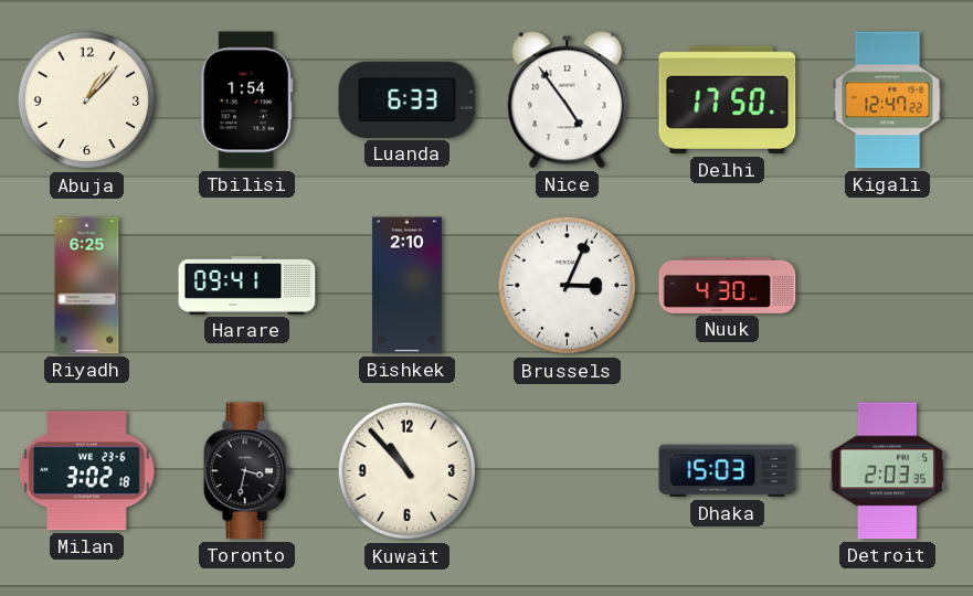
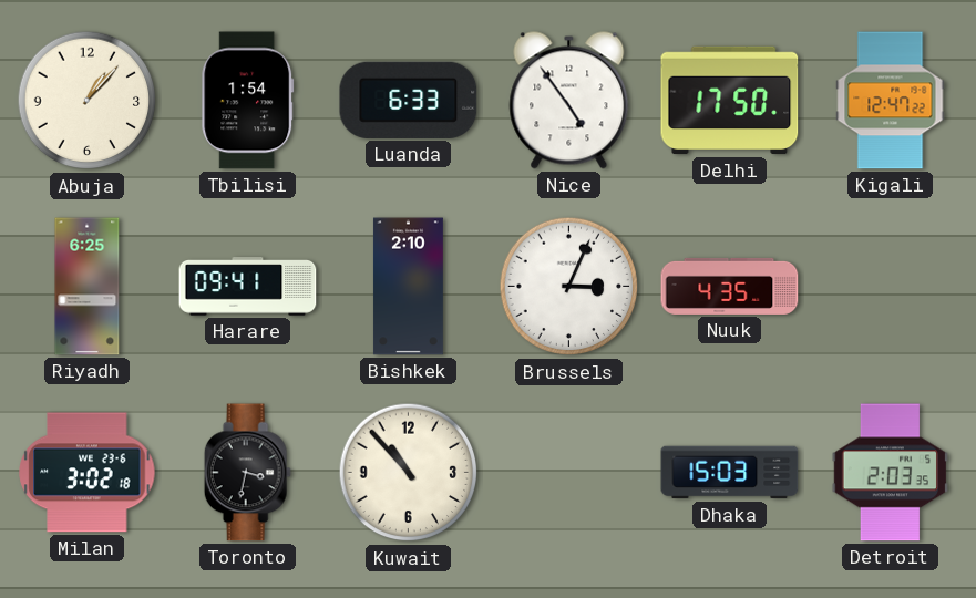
Nuuk: 4:30 -> 4:35
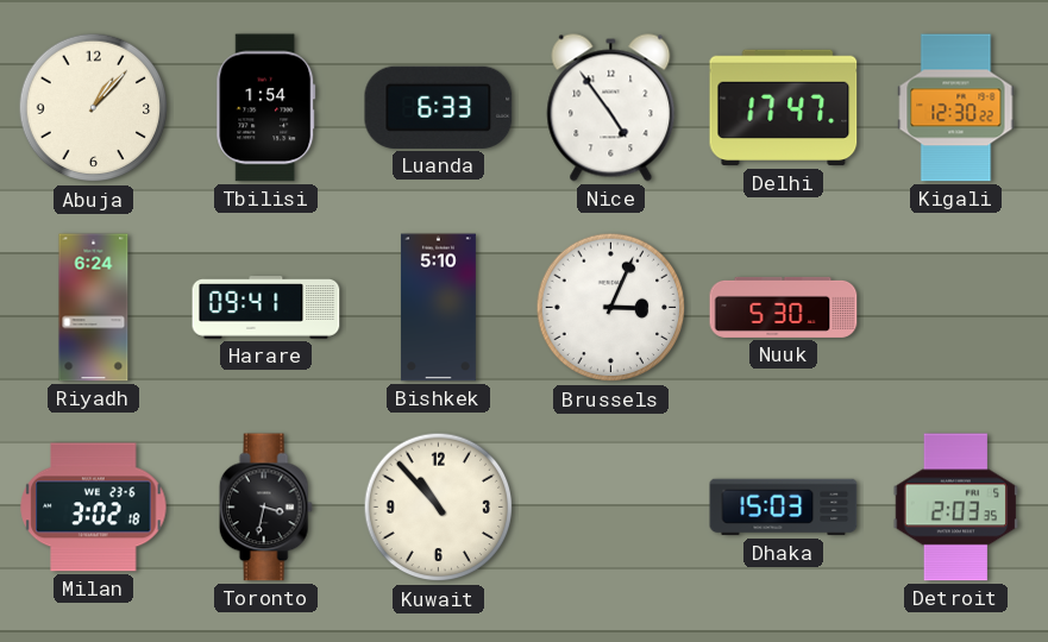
Delhi: 17:50 -> 17:47
Kigali: 12:47 -> 12:30
Riyadh: 6:25 -> 6:24
Bishkek: 2:10 -> 5:10
Nuuk: 4:35 -> 5:30
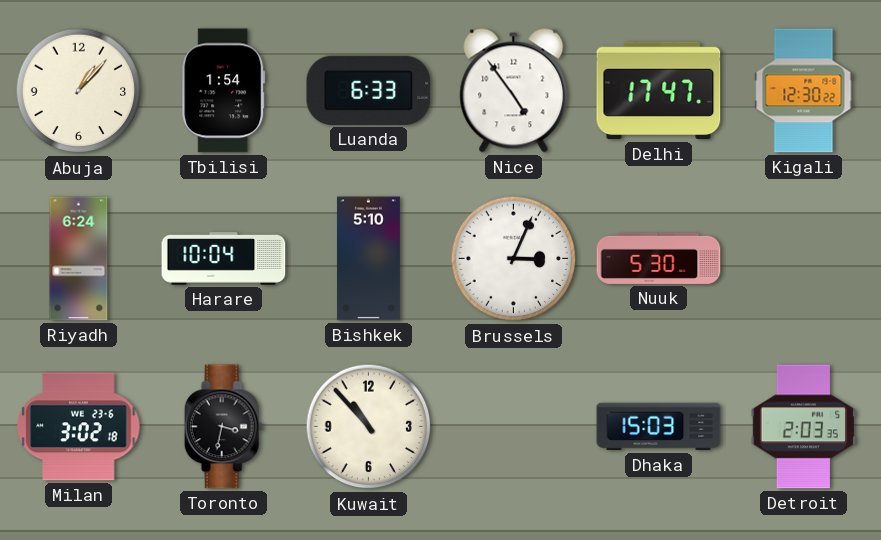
Harare: 09:41 -> 10:04
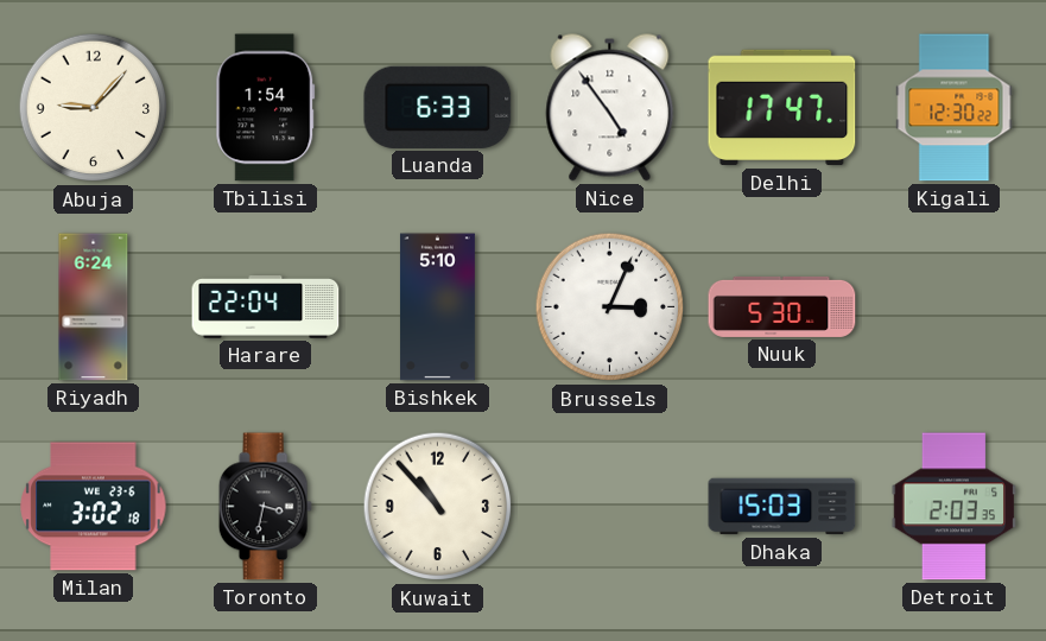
Abuja: 1:07 -> 9:07
Harare: 10:04 -> 22:04
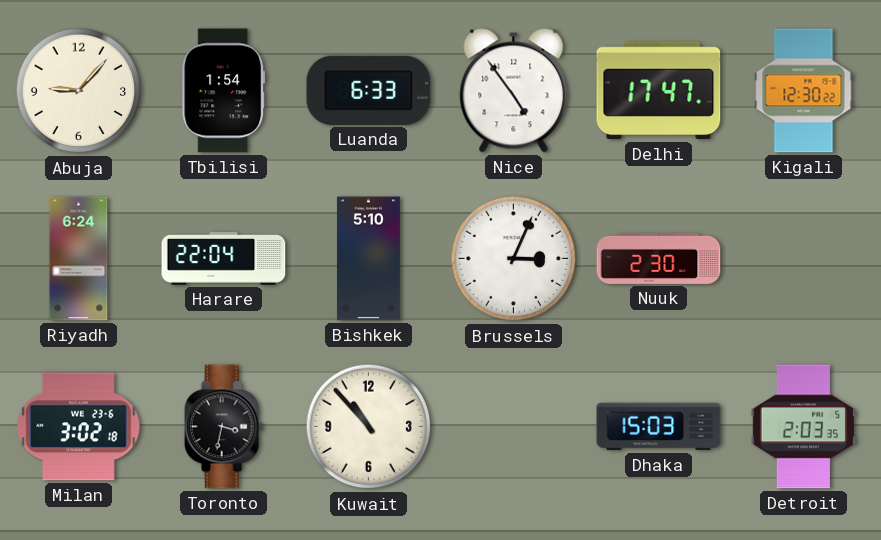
Nuuk: 5:30 -> 2:30
